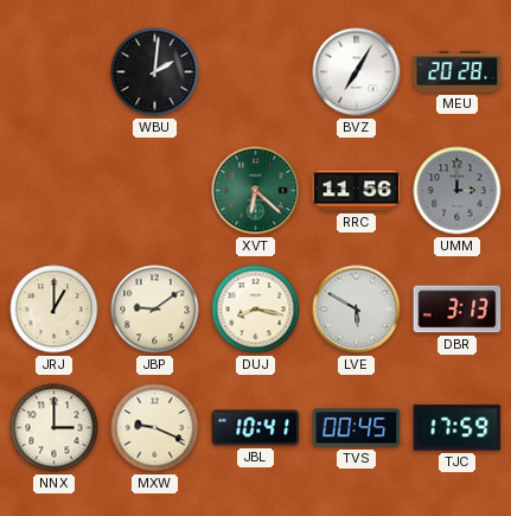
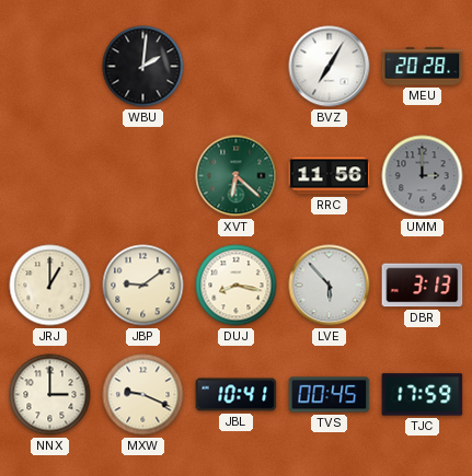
LVE: 5:50 -> 5:53
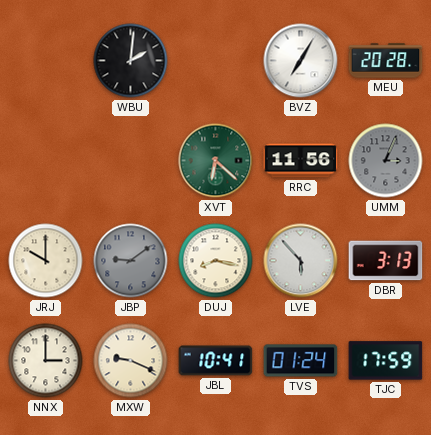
UMM: 3:00 -> 3:04
JRJ: 1:00 -> 10:00
JBP dial: cream -> grey
TVS: 00:45 -> 01:24
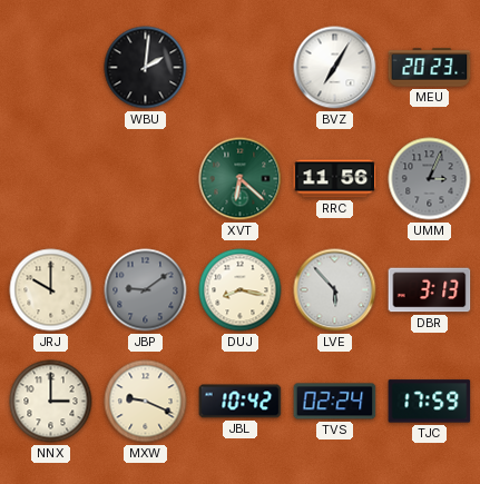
MEU: 20:28 -> 20:23
JBL: 10:41 -> 10:42
TVS: 01:24 -> 02:24
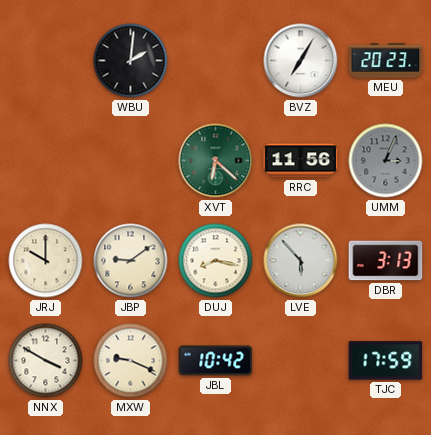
JBP dial: grey -> cream
NNX: 3:00 -> 3:50
TVS: 02:24 -> none
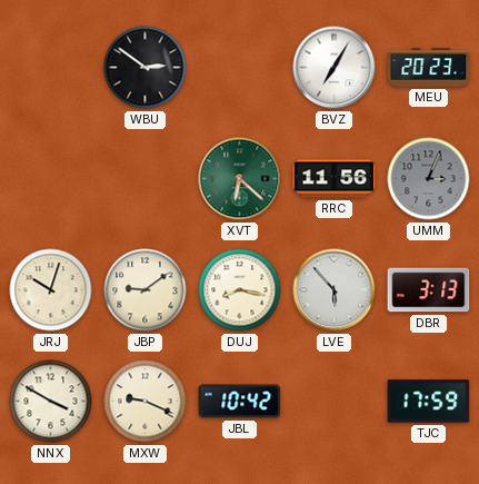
WBU: 2:01 -> 2:51
JRJ: 10:00 -> 10:03
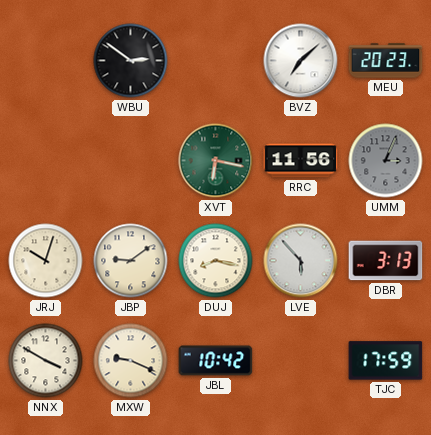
BVZ: 7:05 -> 7:08
XVT: 6:22 -> 6:17
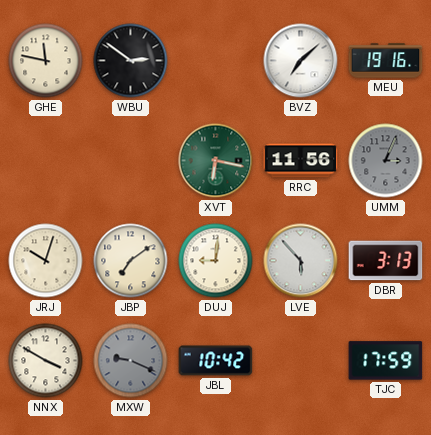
GHE: none -> 11:47
MEU: 20:23 -> 19:16
JBP: 9:09 -> 7:09
DUJ: 8:17 -> 9:01
MXW dial: cream -> grey
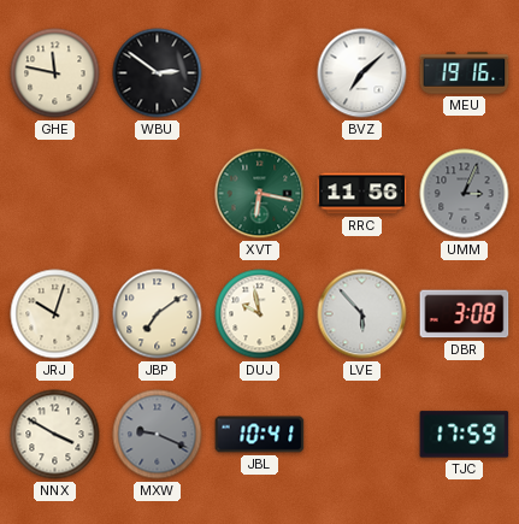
DUJ: 9:01 -> 9:58
DBR: 3:13 -> 3:08
JBL: 10:42 -> 10:41
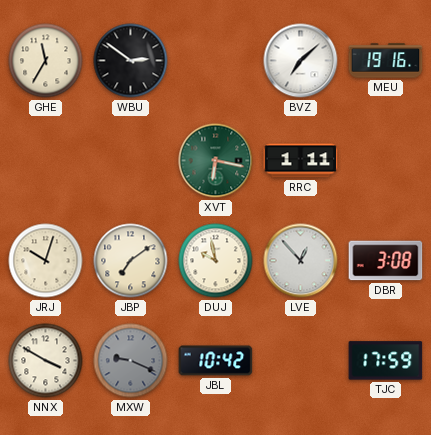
GHE: 11:47 -> 11:35
RRC: 11:56 -> 1:11
UMM: 3:04 -> none
LVE: 5:53 -> 12:53
JBL: 10:41 -> 10:42
